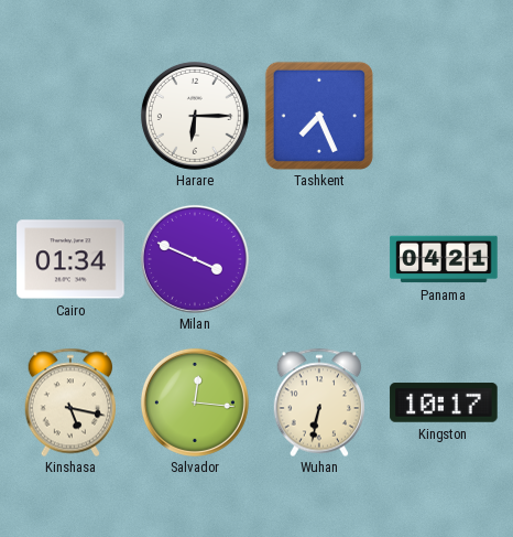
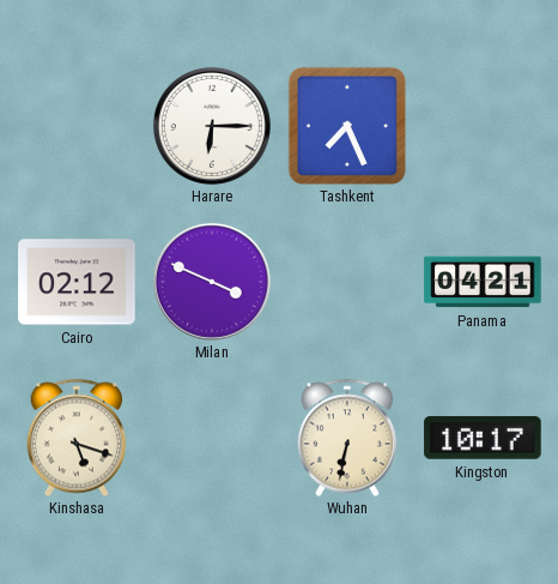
Cairo: 01:34 -> 02:12
Kinshasa: 5:17 -> 5:18
Salvador: 12:16 -> none
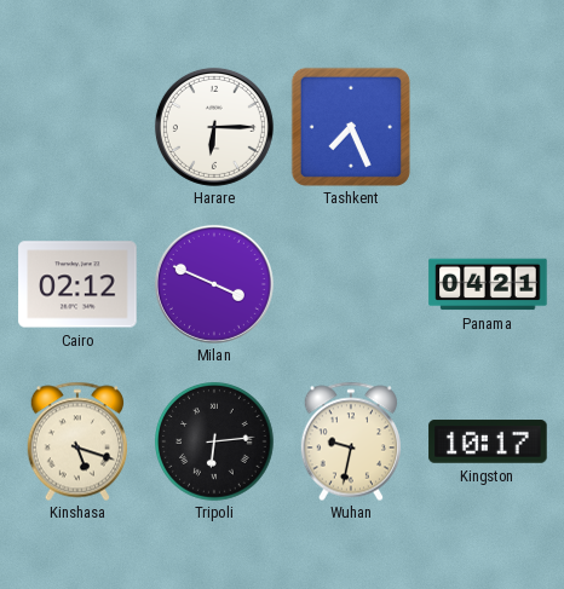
Tripoli: none -> 6:14
Wuhan: 6:32 -> 9:32
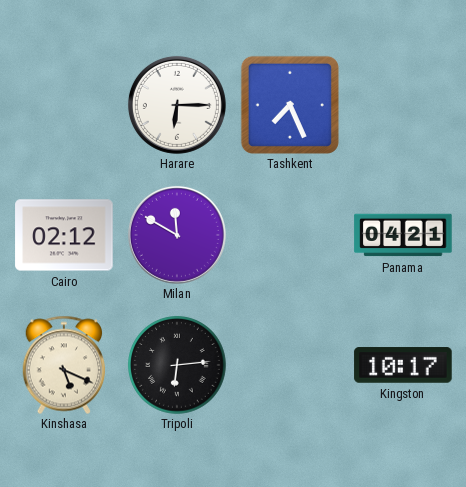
Milan: 3:49 -> 11:50
Kinshasa: 5:18 -> 5:19
Wuhan: 9:32 -> none
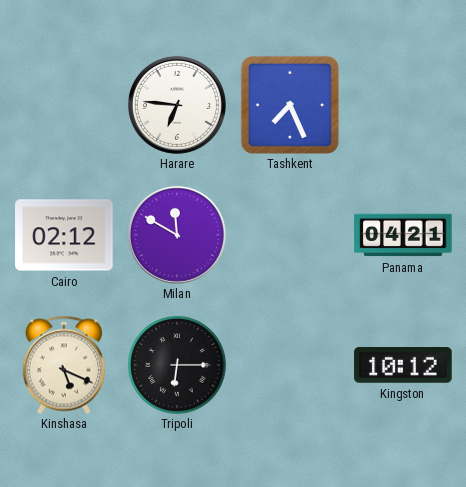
Harare: 6:15 -> 6:46
Tripoli: 6:14 -> 6:15
Kingston: 10:17 -> 10:12
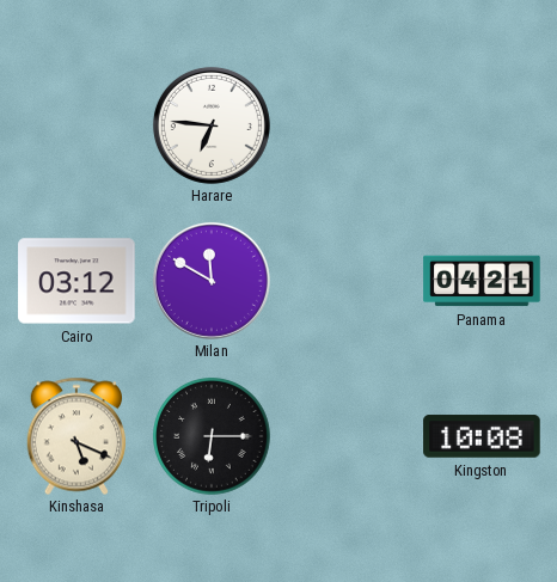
Tashkent: 7:26 -> none
Cairo: 02:12 -> 03:12
Kingston: 10:12 -> 10:08
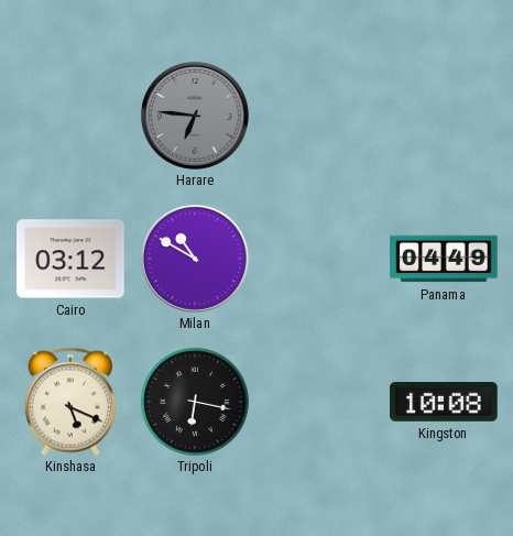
Harare dial: white -> grey
Milan: 11:50 -> 10:50
Panama: 04:21 -> 04:49
Tripoli: 6:15 -> 6:17
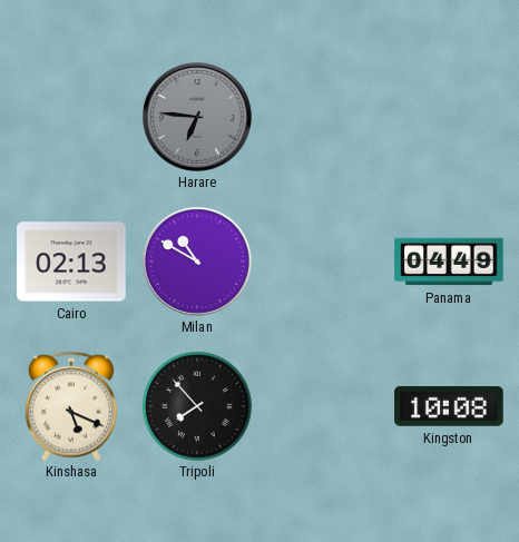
Cairo: 03:12 -> 02:13
Tripoli: 6:17 -> 7:53
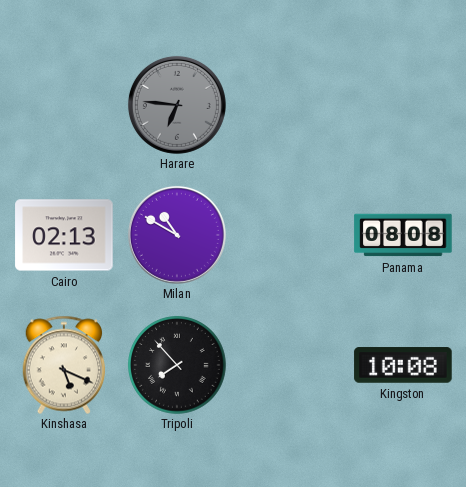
Panama: 04:49 -> 08:08
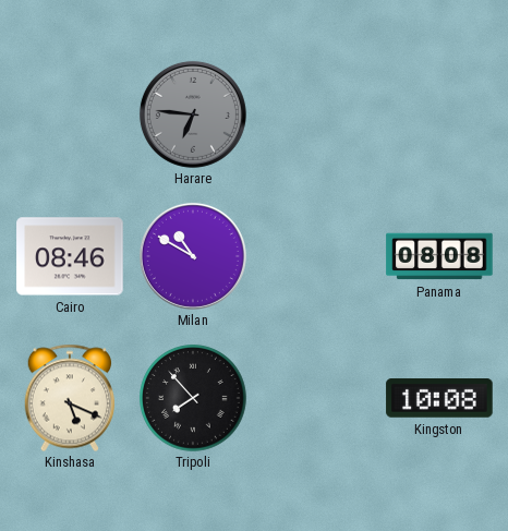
Cairo: 02:13 -> 08:46
